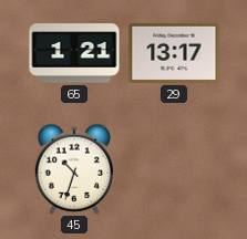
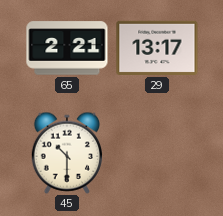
65: 1:21 -> 2:21
45: 10:33 -> 10:30
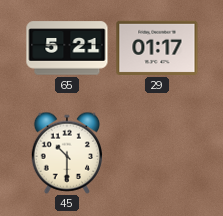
65: 2:21 -> 5:21
29: 13:17 -> 01:17
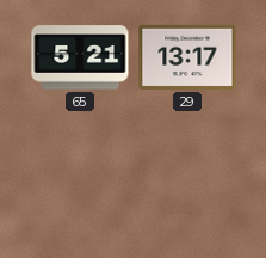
29: 01:17 -> 13:17
45: 10:30 -> none
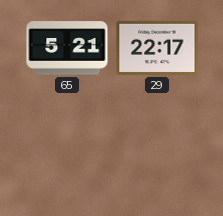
29: 13:17 -> 22:17
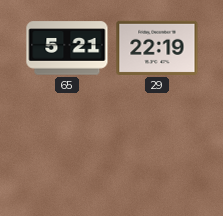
29: 22:17 -> 22:19
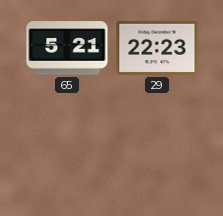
29: 22:19 -> 22:23
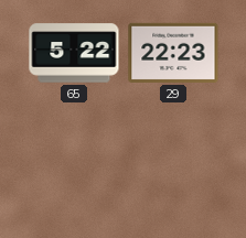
65: 5:21 -> 5:22
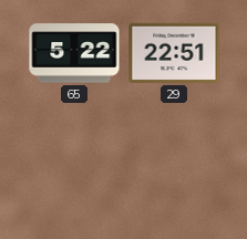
29: 22:23 -> 22:51
